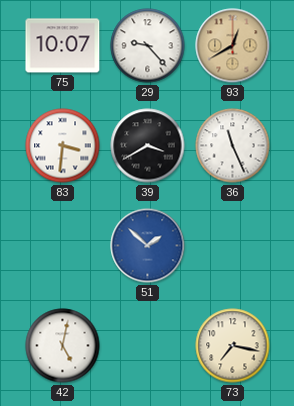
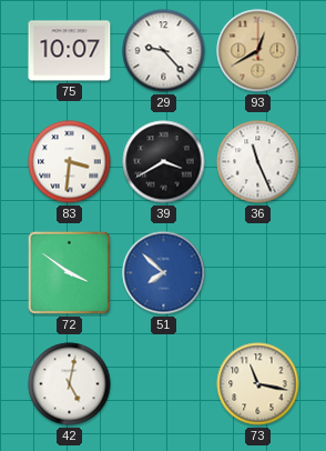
72: none -> 3:51
51: 1:52 -> 7:52
73: 7:17 -> 11:17
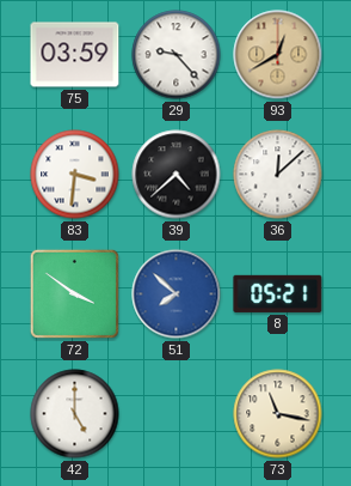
75: 10:07 -> 03:59
39: 3:40 -> 4:38
36: 11:26 -> 12:08
8: none -> 05:21
42: 5:02 -> 5:00
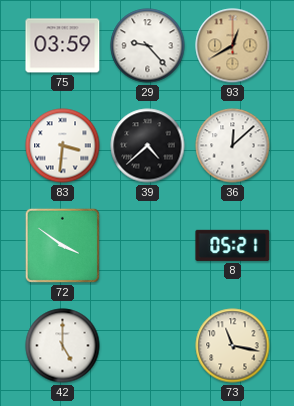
51: 7:52 -> none
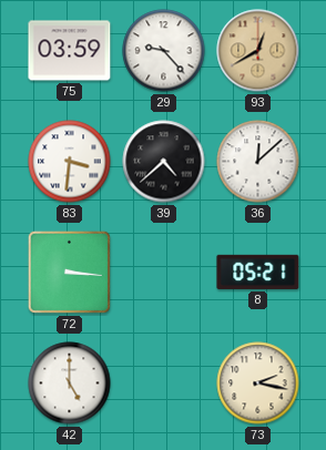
72: 3:51 -> 3:16
73: 11:17 -> 2:17
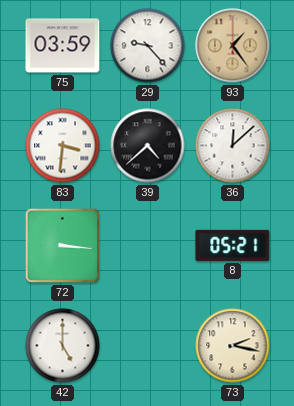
93: 12:40 -> 1:24
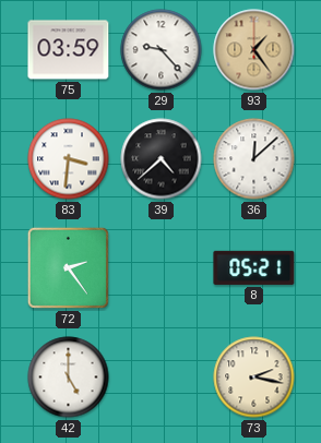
72: 3:16 -> 2:24
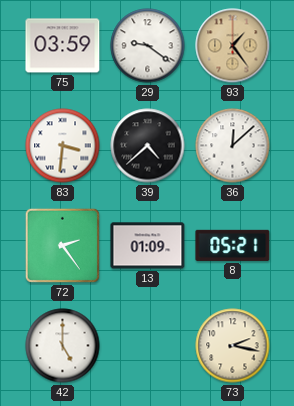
29: 9:23 -> 9:21
13: none -> 01:09
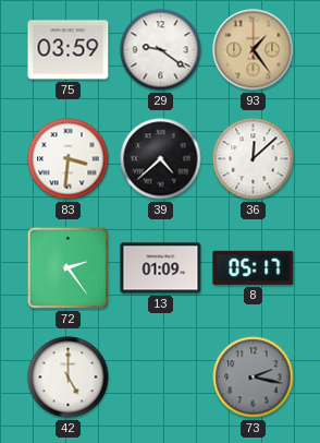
8: 05:21 -> 05:17
73 dial: cream -> grey
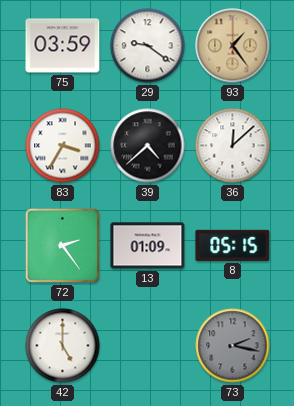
83: 3:31 -> 3:35
8: 05:17 -> 05:15
